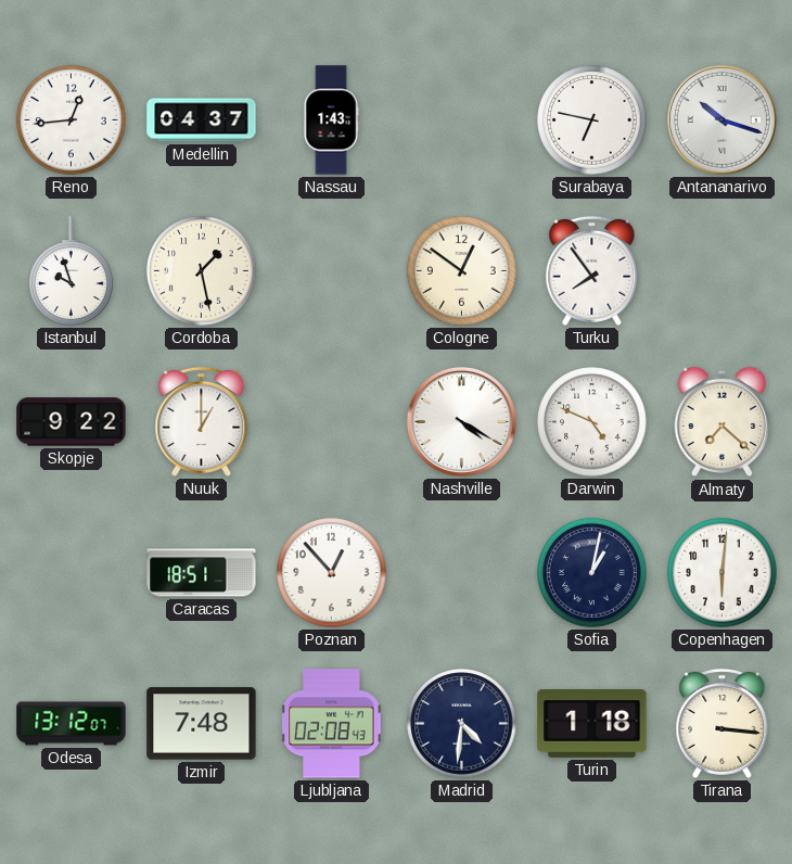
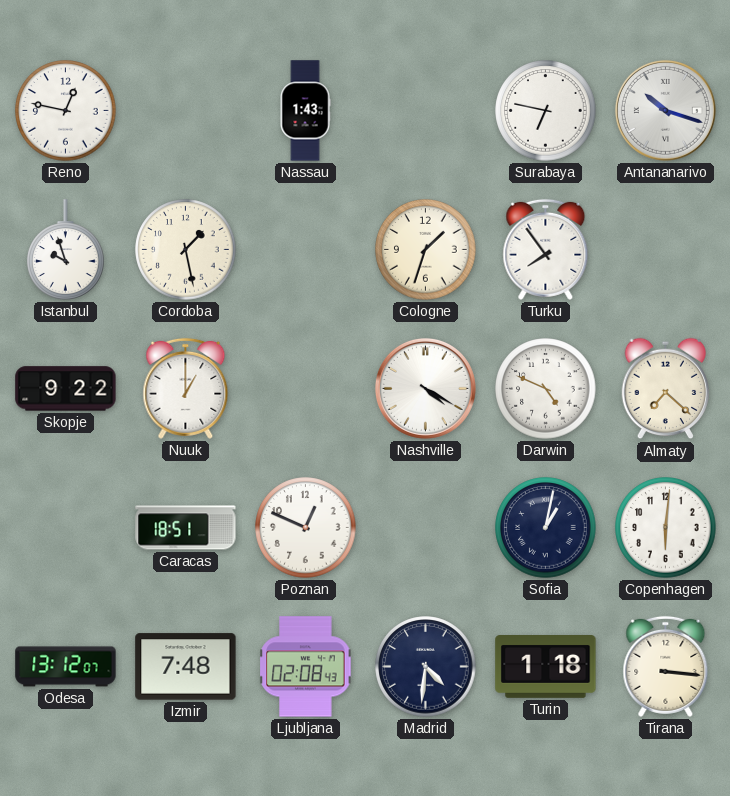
Reno: 12:44 -> 12:47
Medellin: 04:37 -> none
Cologne: 12:51 -> 1:33
Poznan: 12:53 -> 12:49
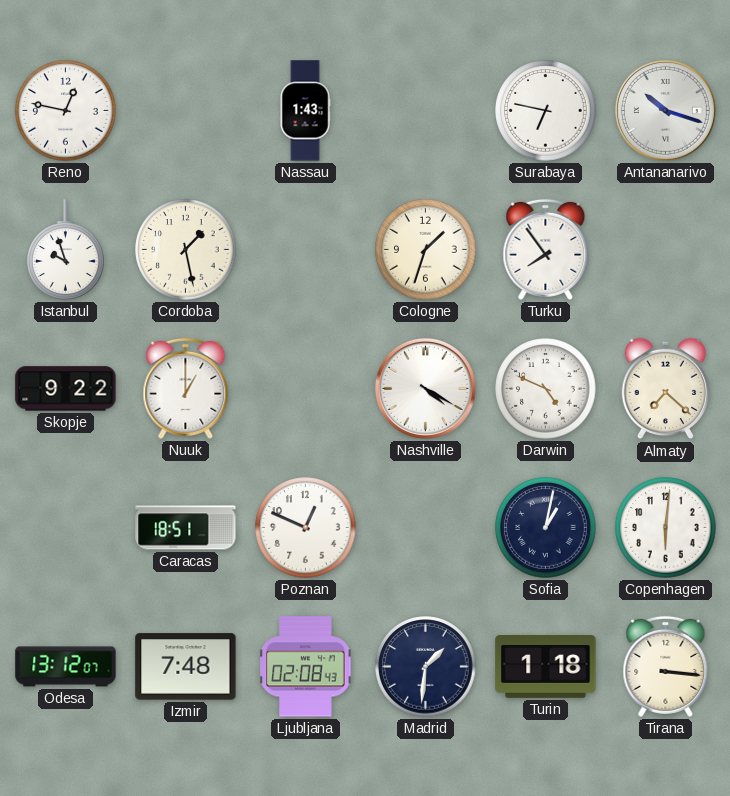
Madrid: 4:31 -> 1:31
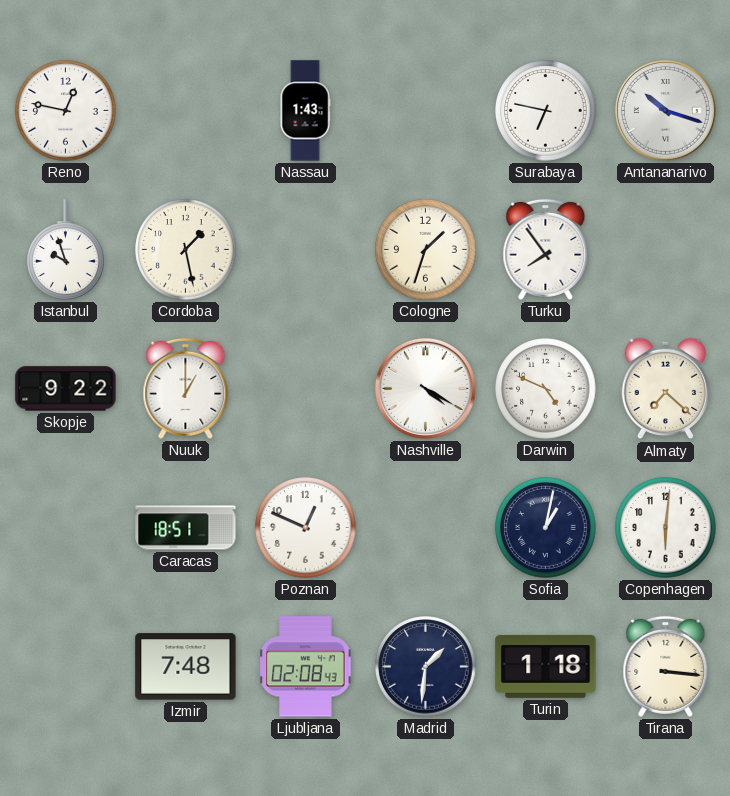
Odesa: 13:12 -> none
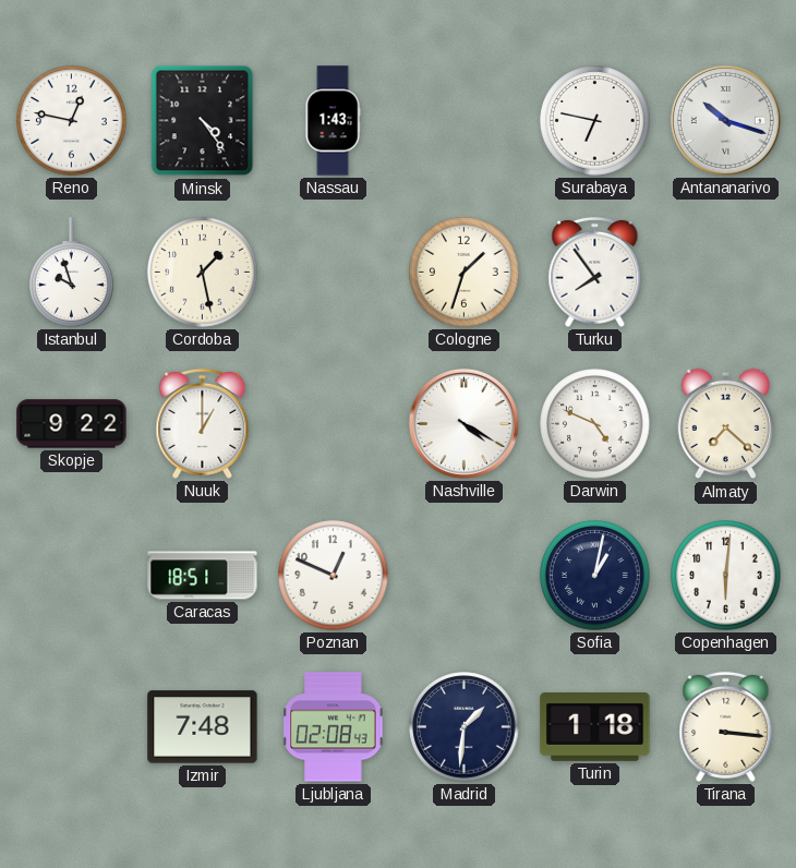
Minsk: none -> 4:24
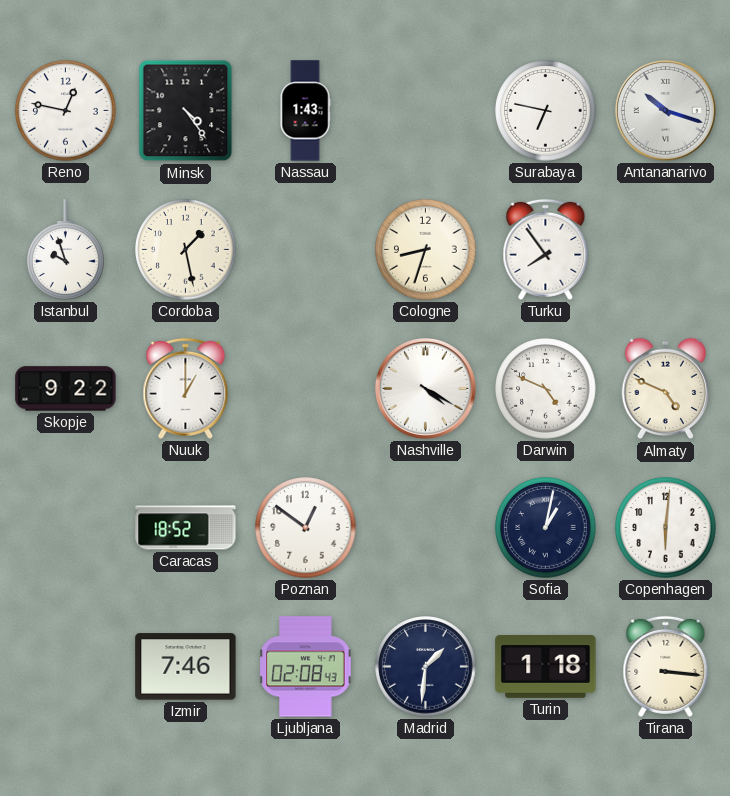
Cologne: 1:33 -> 8:33
Almaty: 7:22 -> 4:49
Caracas: 18:51 -> 18:52
Poznan: 12:49 -> 12:51
Izmir: 7:48 -> 7:46
